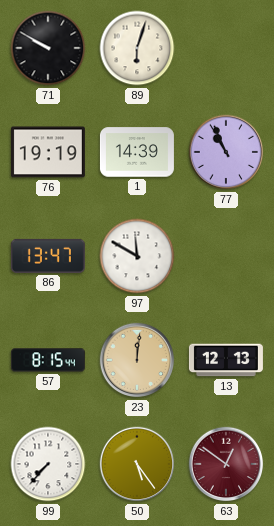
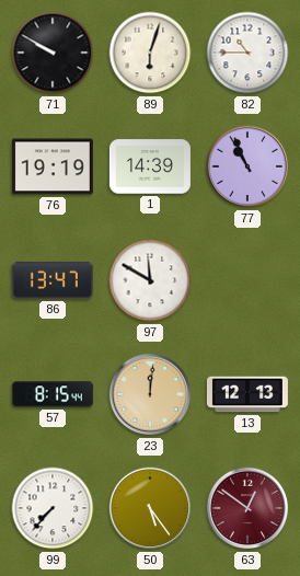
82: none -> 10:45
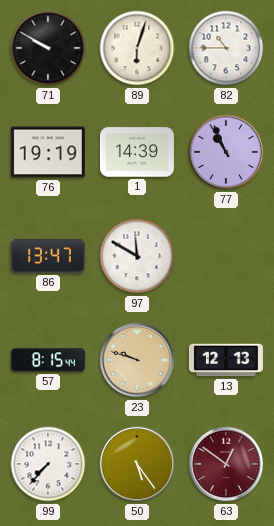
23: 12:01 -> 9:48
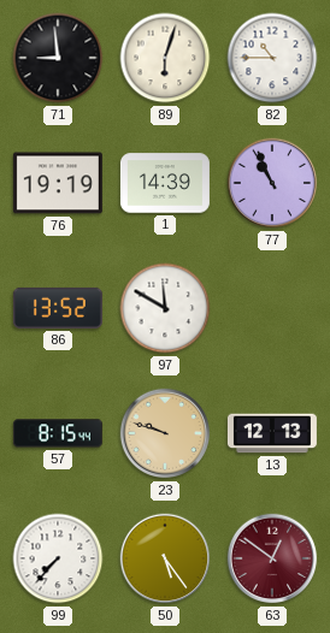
71: 9:50 -> 8:59
86: 13:47 -> 13:52
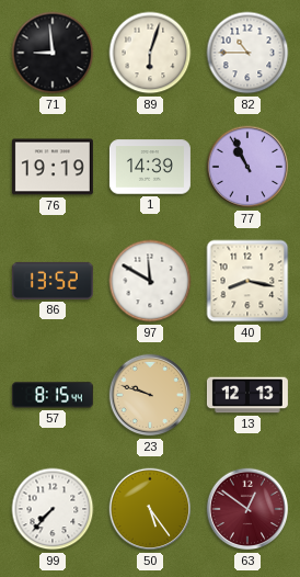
40: none -> 8:17
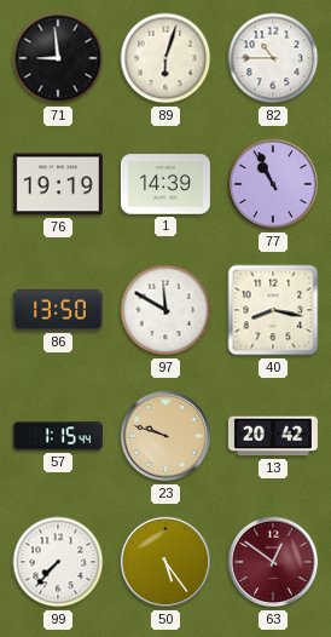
86: 13:52 -> 13:50
57: 8:15 -> 1:15
13: 12:13 -> 20:42
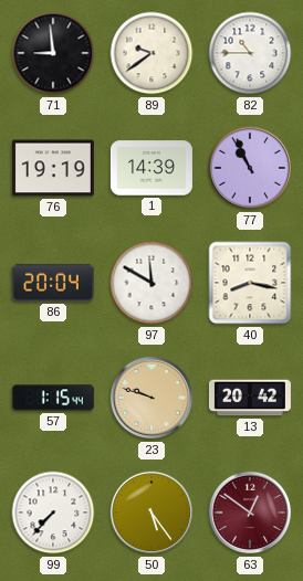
89: 6:03 -> 9:39
86: 13:50 -> 20:04
